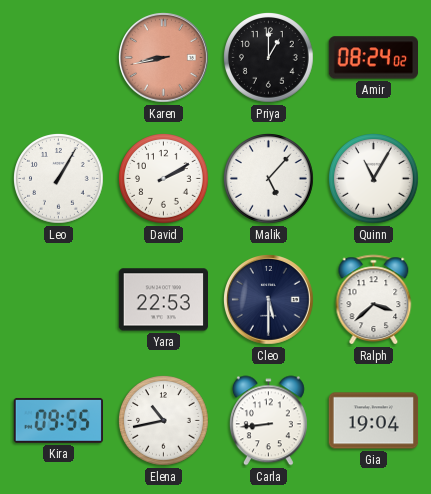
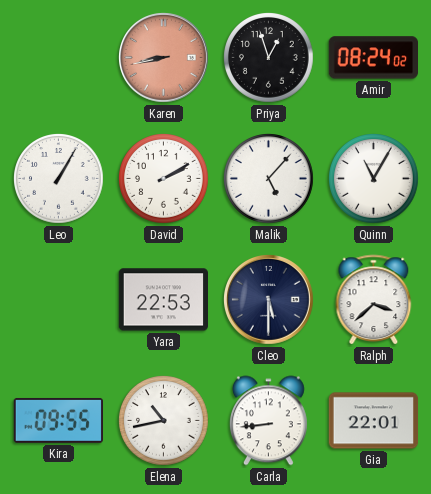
Priya: 1:00 -> 12:57
Gia: 19:04 -> 22:01
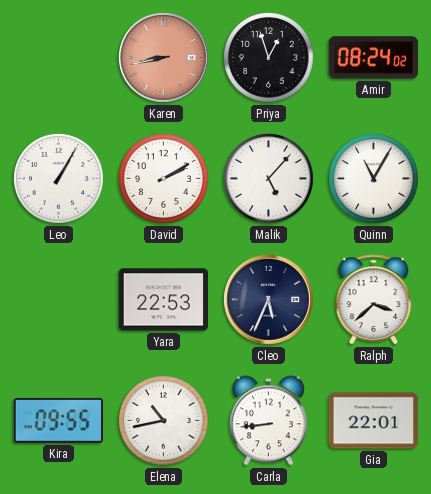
Cleo: 5:30 -> 5:34
